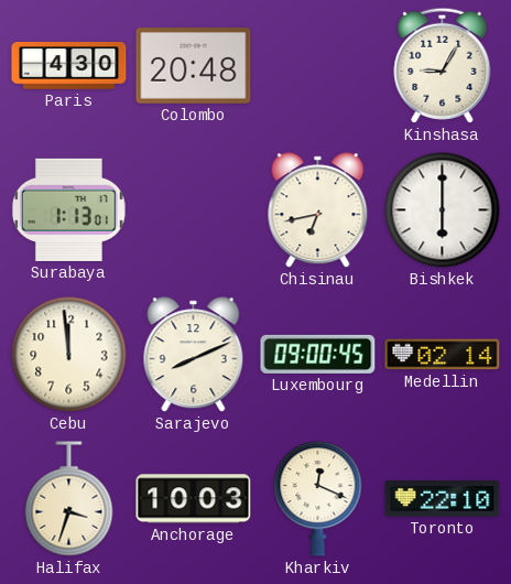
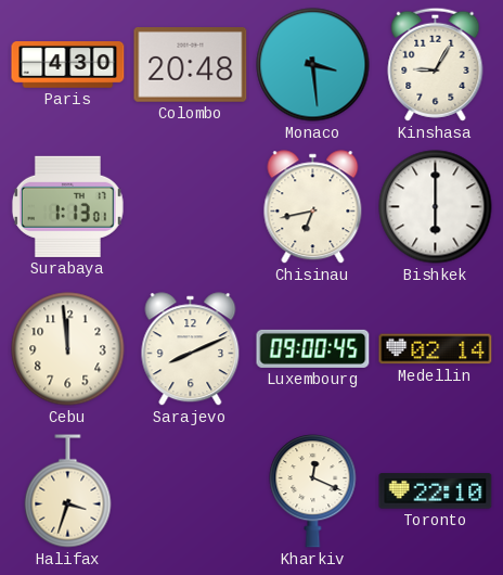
Monaco: none -> 3:29
Anchorage: 10:03 -> none
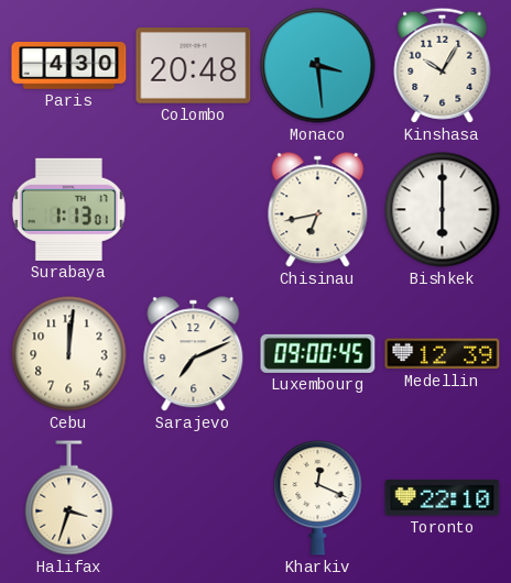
Kinshasa: 9:05 -> 10:05
Cebu: 11:59 -> 12:01
Sarajevo: 8:11 -> 7:11
Medellin: 02:14 -> 12:39
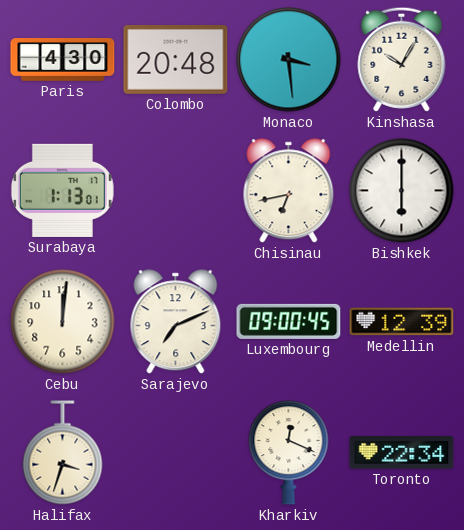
Toronto: 22:10 -> 22:34
